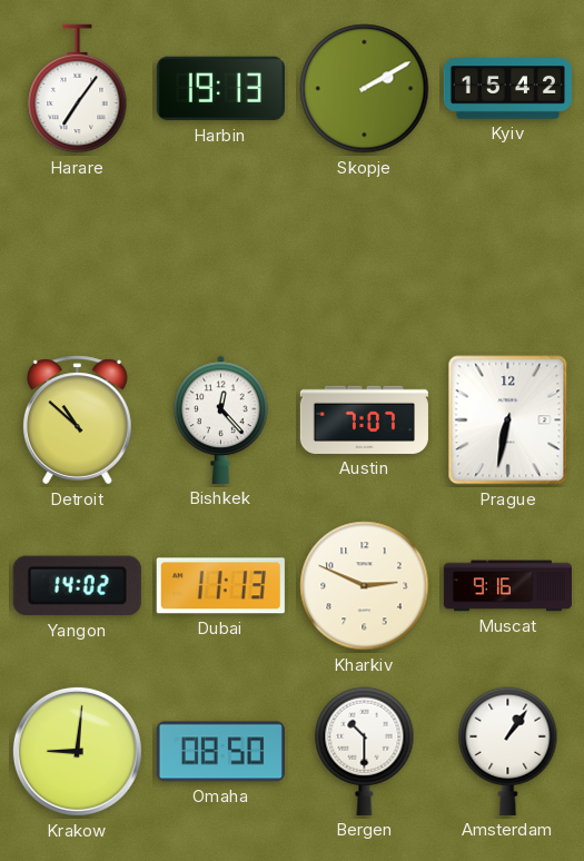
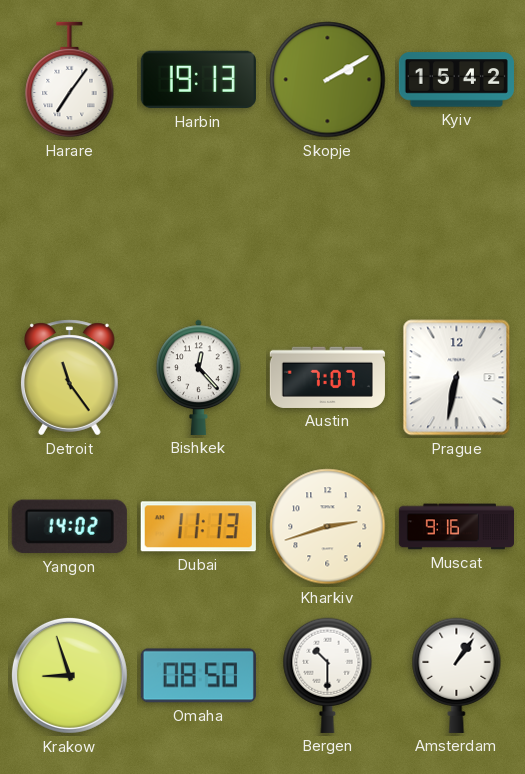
Detroit: 10:52 -> 11:24
Kharkiv: 2:49 -> 2:42
Krakow: 9:01 -> 8:57
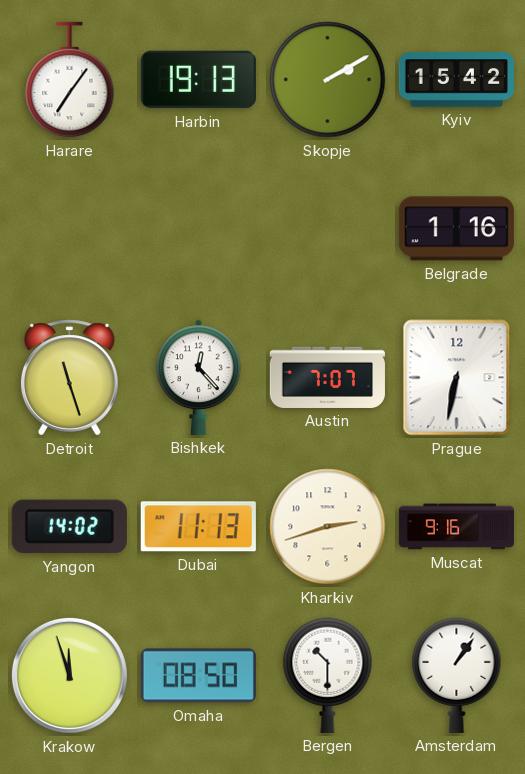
Belgrade: none -> 1:16
Detroit: 11:24 -> 11:27
Krakow: 8:57 -> 11:57
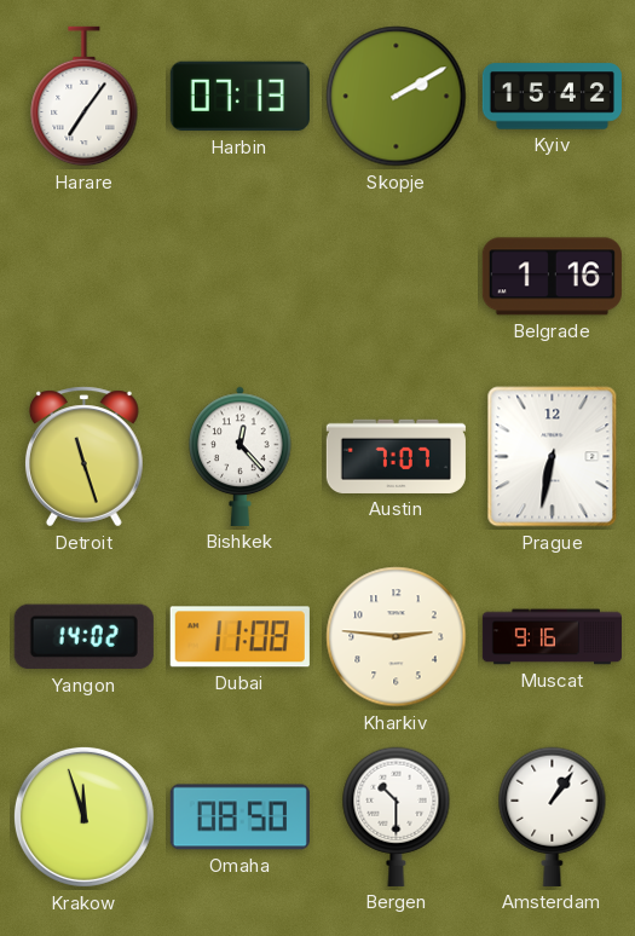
Harbin: 19:13 -> 07:13
Dubai: 11:13 -> 11:08
Kharkiv: 2:42 -> 2:46
